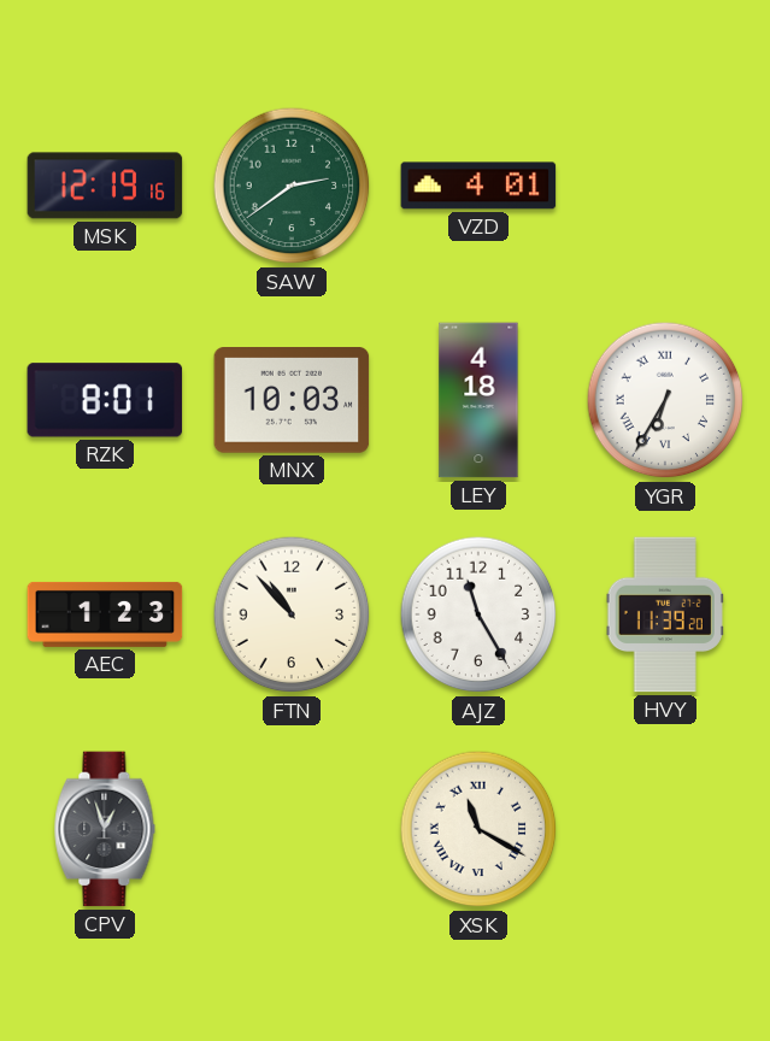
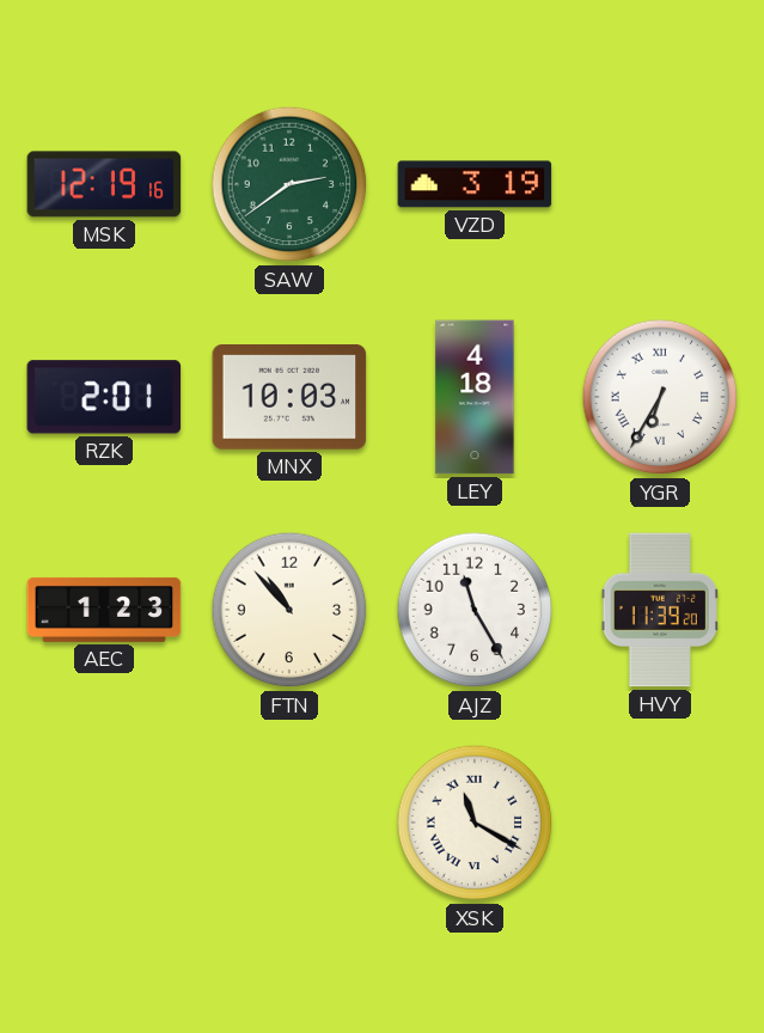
VZD: 4:01 -> 3:19
RZK: 8:01 -> 2:01
CPV: 12:57 -> none
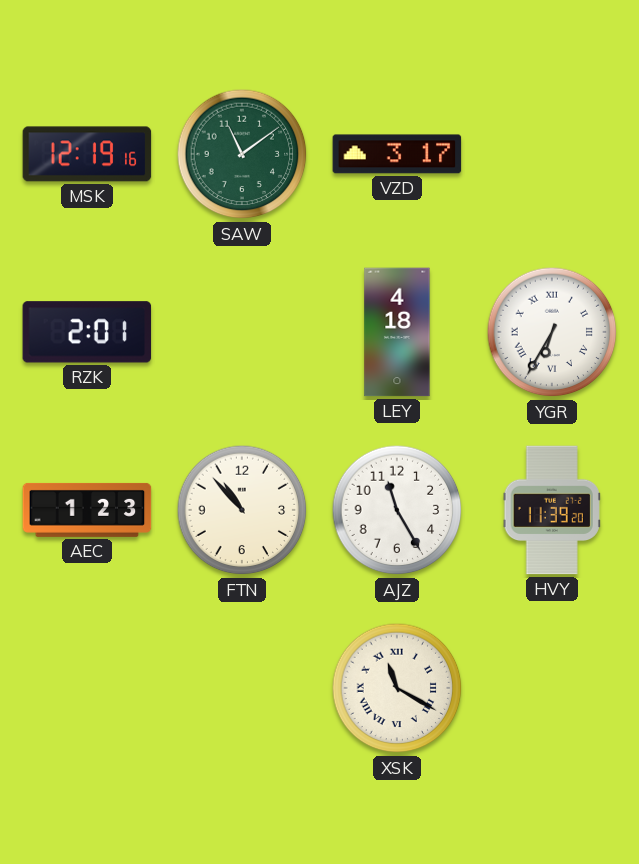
SAW: 2:39 -> 11:09
VZD: 3:19 -> 3:17
MNX: 10:03 -> none
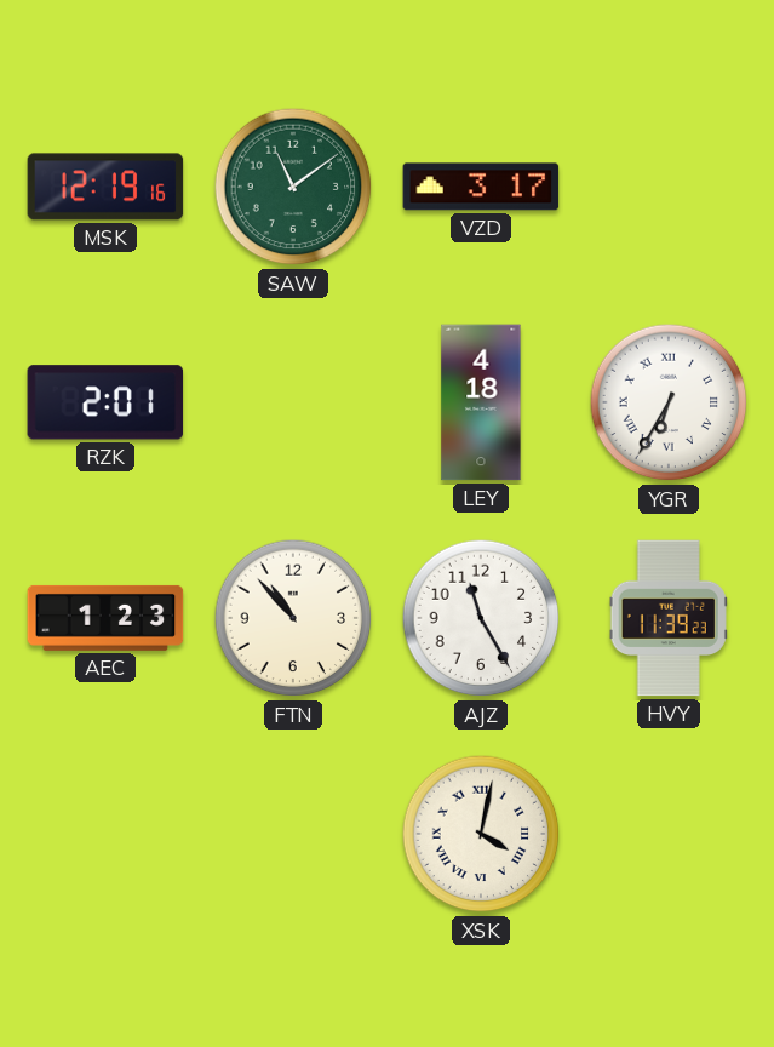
HVY: 11:39:20 -> 11:39:23
XSK: 11:20 -> 4:02
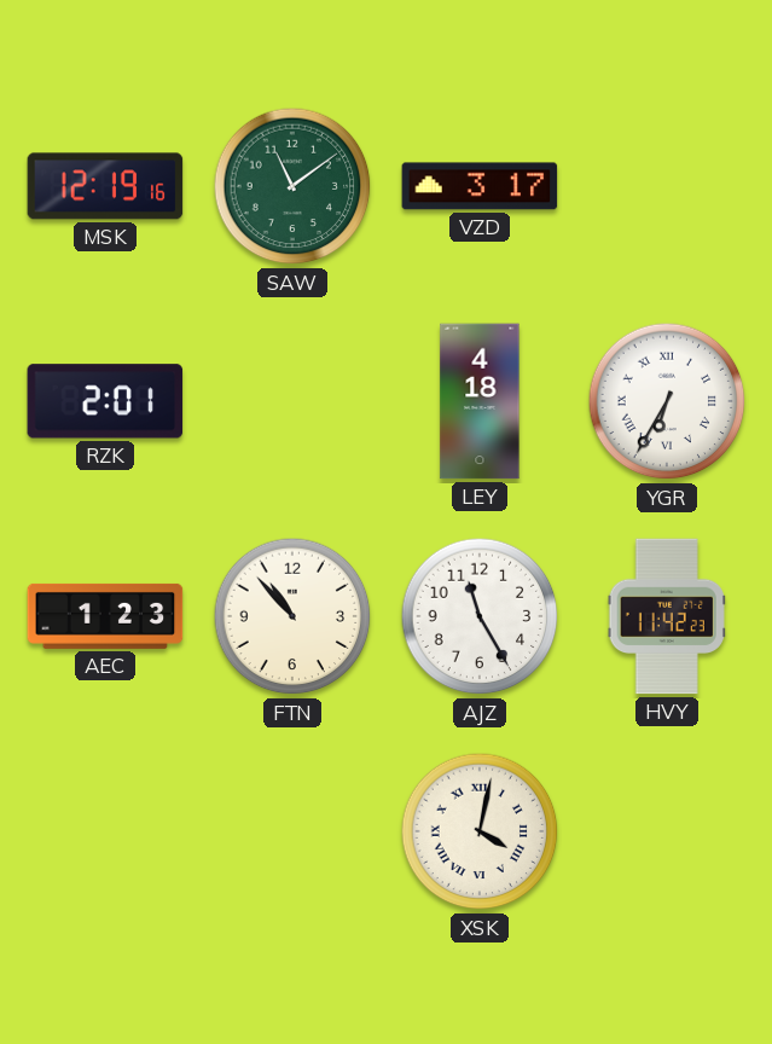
HVY: 11:39 -> 11:42
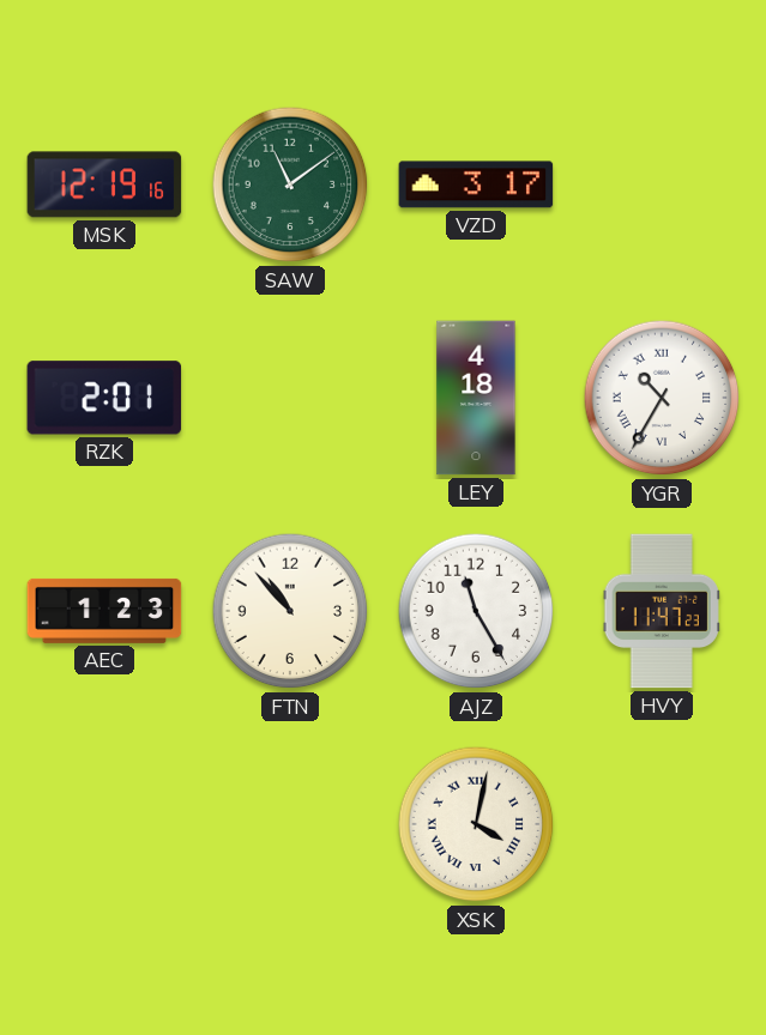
YGR: 6:35 -> 10:35
HVY: 11:42 -> 11:47
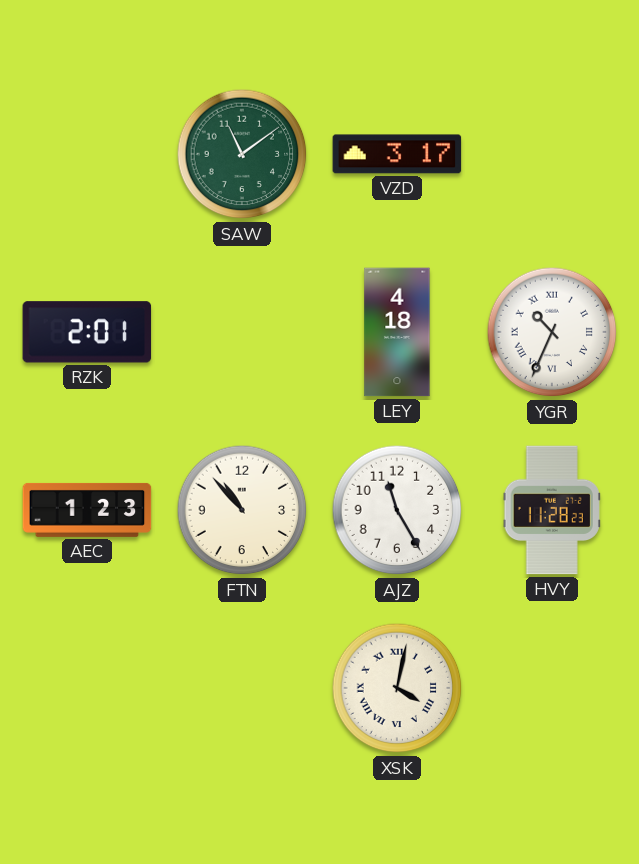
MSK: 12:19 -> none
YGR: 10:35 -> 10:34
HVY: 11:47 -> 11:28
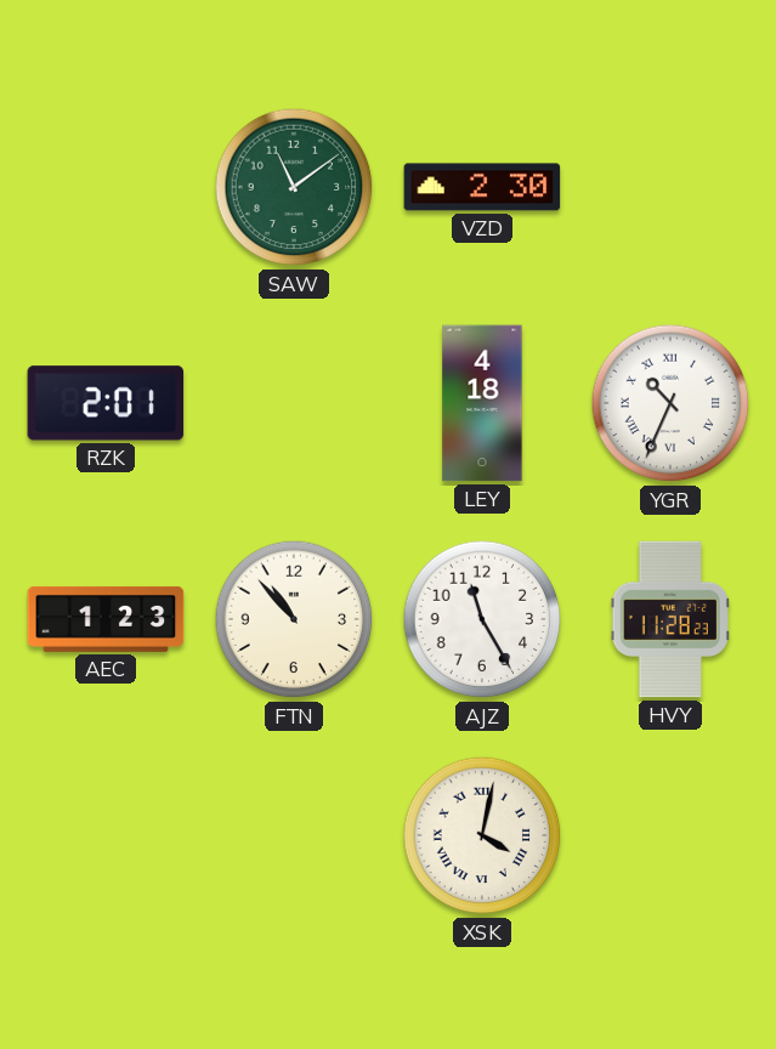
VZD: 3:17 -> 2:30
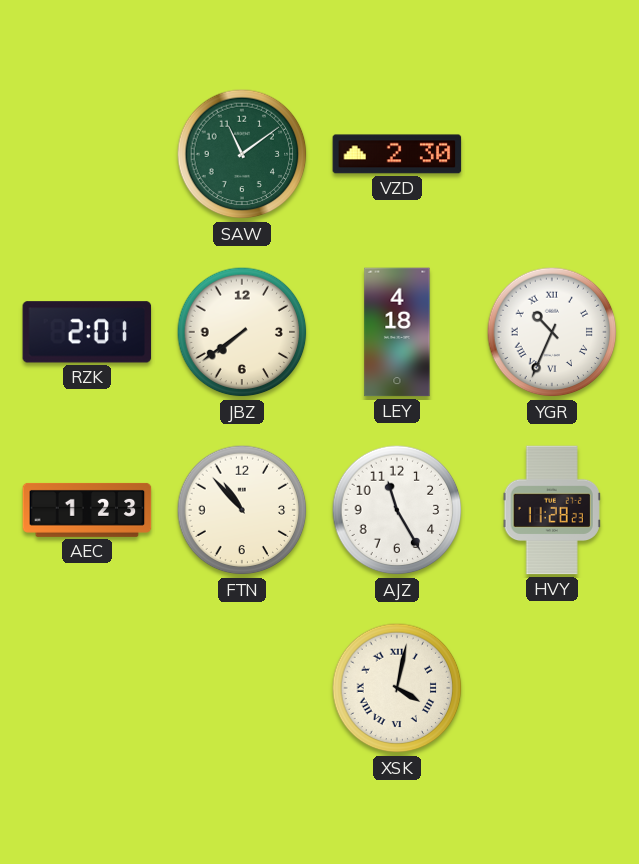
JBZ: none -> 7:39
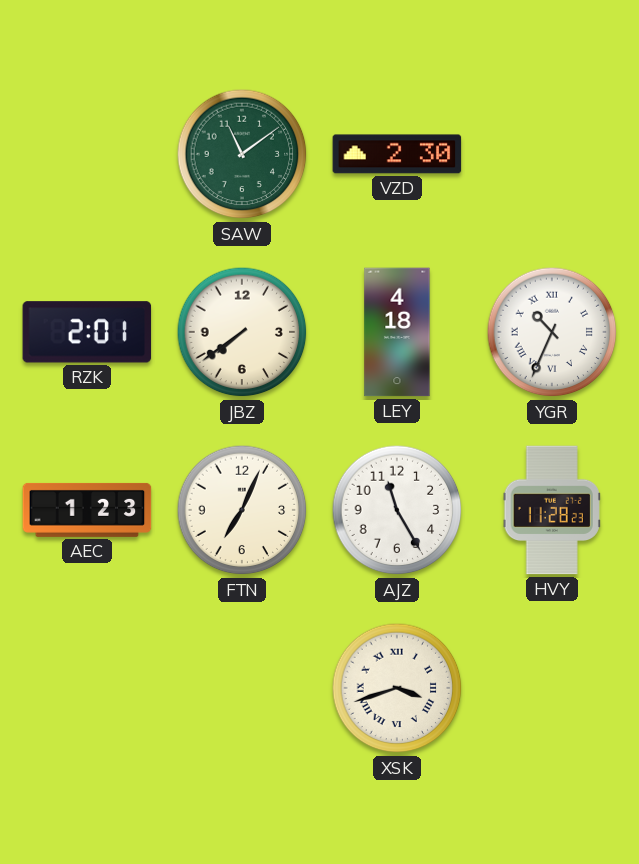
FTN: 10:53 -> 7:04
XSK: 4:02 -> 3:42
